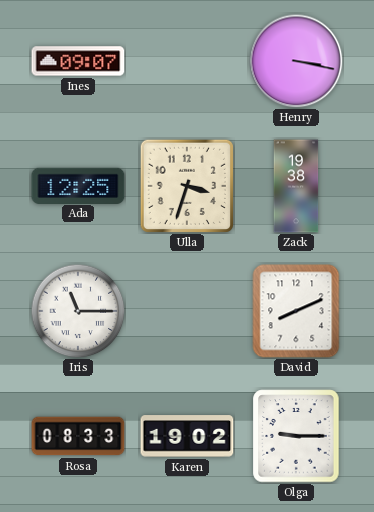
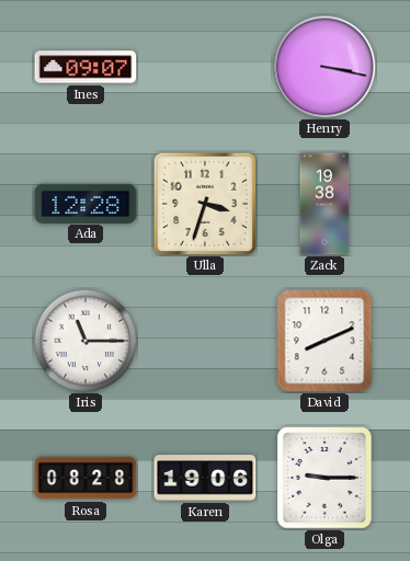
Ada: 12:25 -> 12:28
Rosa: 08:33 -> 08:28
Karen: 19:02 -> 19:06
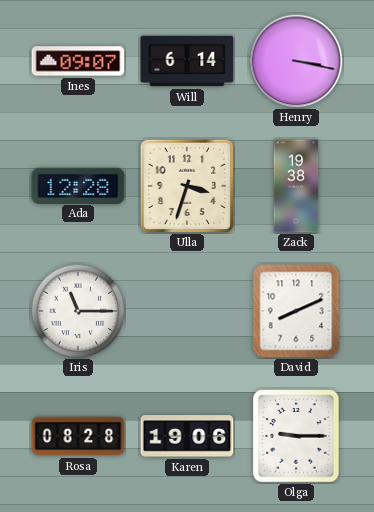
Will: none -> 6:14
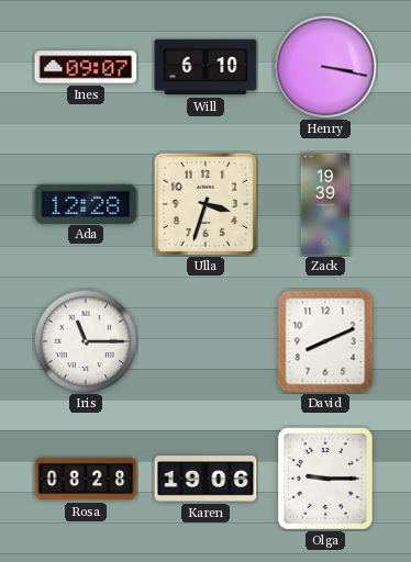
Will: 6:14 -> 6:10
Zack: 19:38 -> 19:39
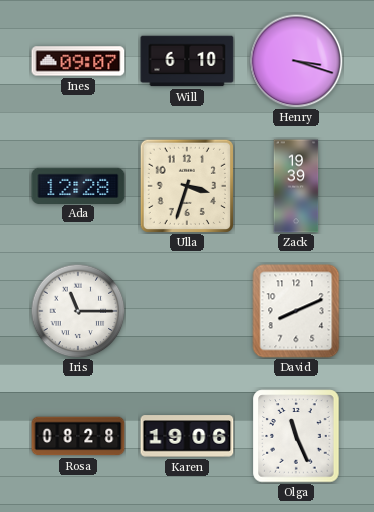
Henry: 3:17 -> 3:18
Olga: 9:15 -> 11:26
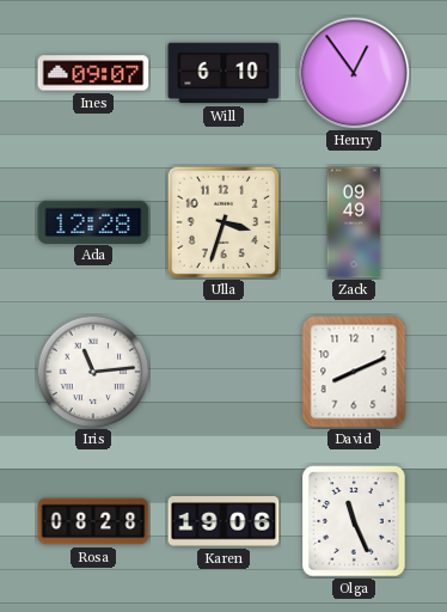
Henry: 3:18 -> 12:54
Zack: 19:39 -> 09:49
Iris: 11:15 -> 11:14
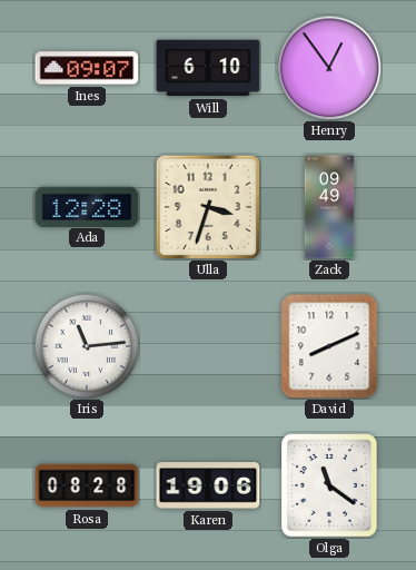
Olga: 11:26 -> 11:21
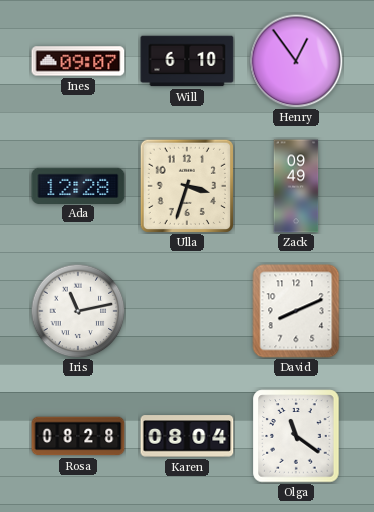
Iris: 11:14 -> 11:13
Karen: 19:06 -> 08:04
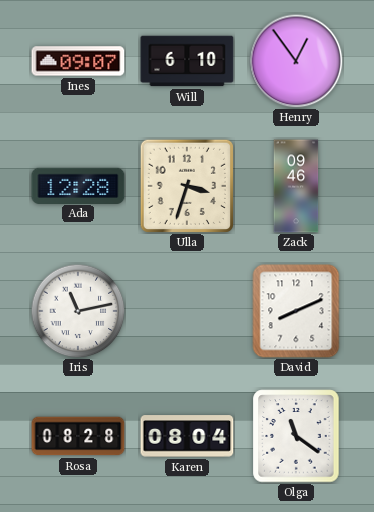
Zack: 09:49 -> 09:46
